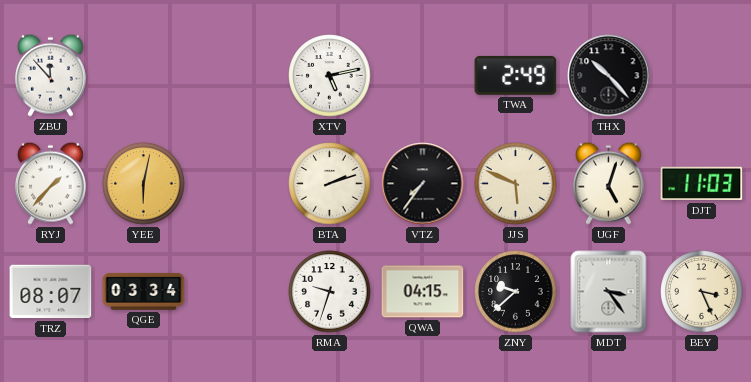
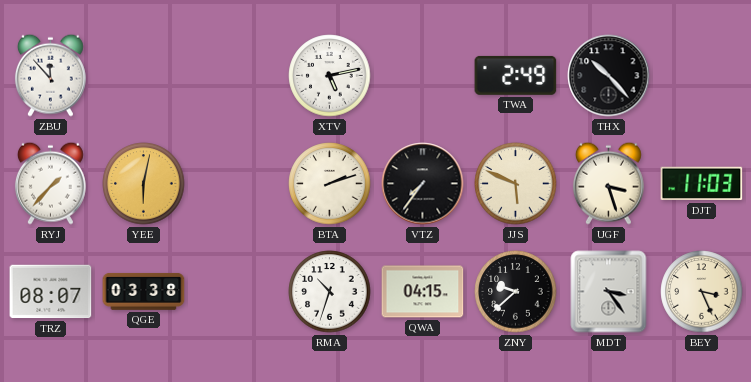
UGF: 5:03 -> 3:27
QGE: 03:34 -> 03:38
RMA: 9:33 -> 10:33
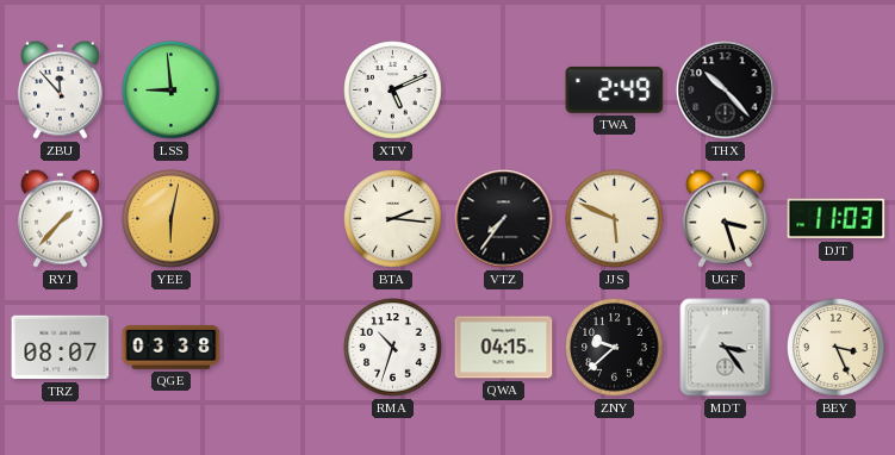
LSS: none -> 8:59
XTV: 5:13 -> 5:11
BTA: 2:12 -> 2:16
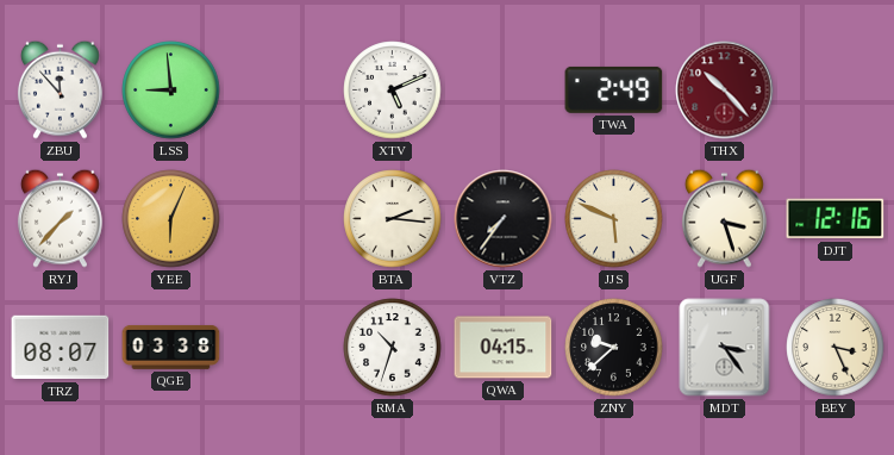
THX dial: black -> burgundy
YEE: 6:02 -> 6:04
DJT: 11:03 -> 12:16
